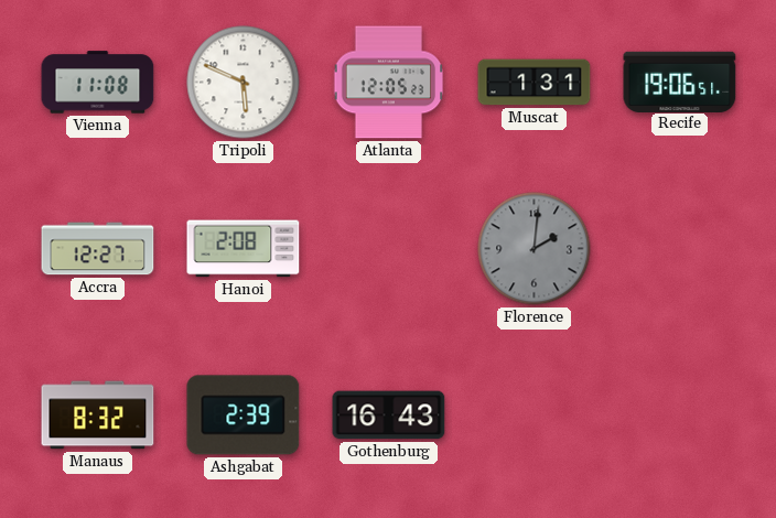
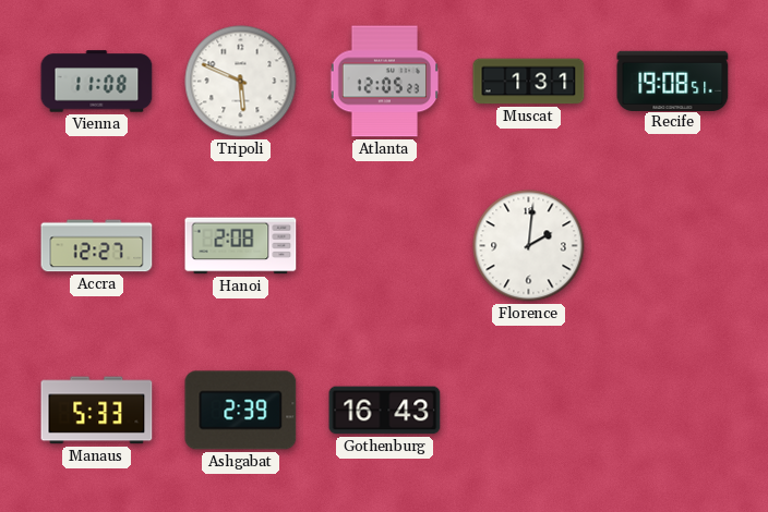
Recife: 19:06 -> 19:08
Florence dial: grey -> white
Manaus: 8:32 -> 5:33
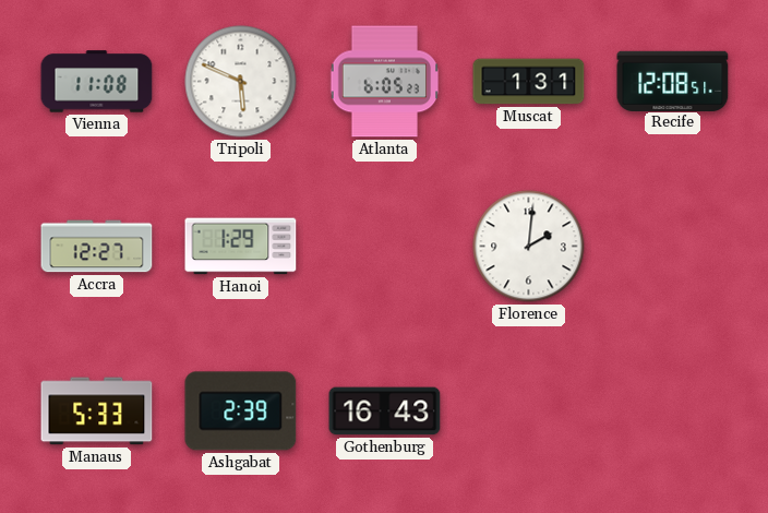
Atlanta: 12:05 -> 6:05
Recife: 19:08 -> 12:08
Hanoi: 2:08 -> 1:29
